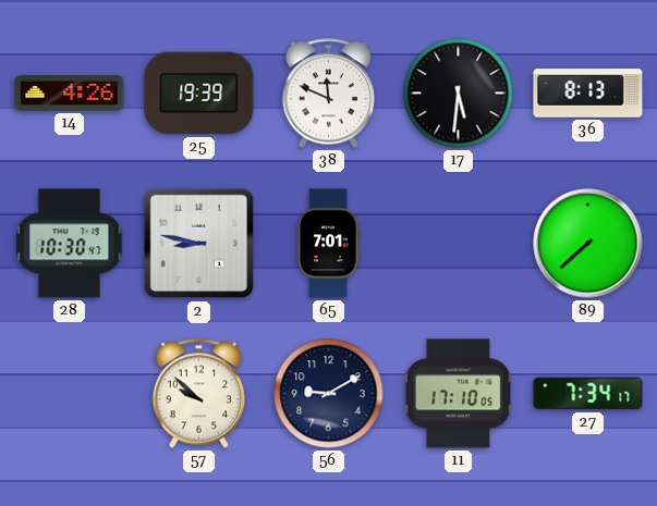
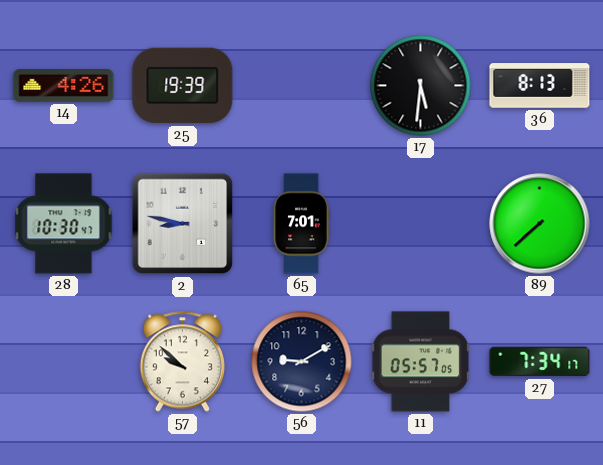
38: 11:49 -> none
11: 17:10 -> 05:57
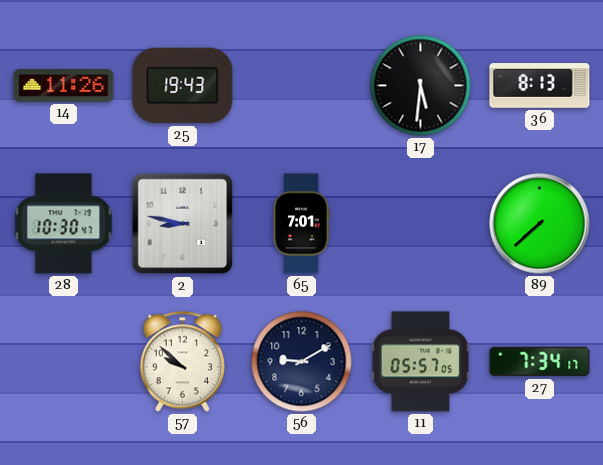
14: 4:26 -> 11:26
25: 19:39 -> 19:43
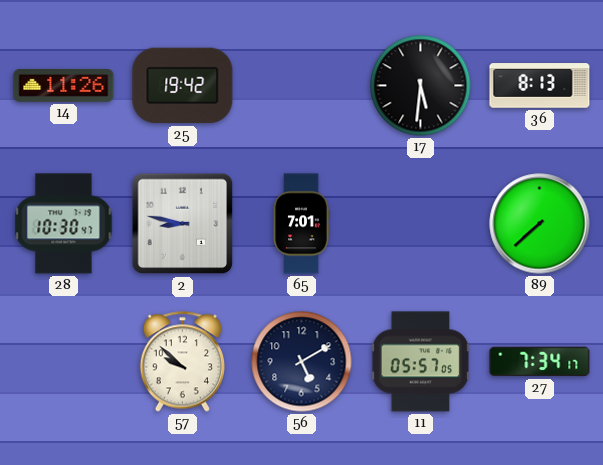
25: 19:43 -> 19:42
56: 9:10 -> 5:10
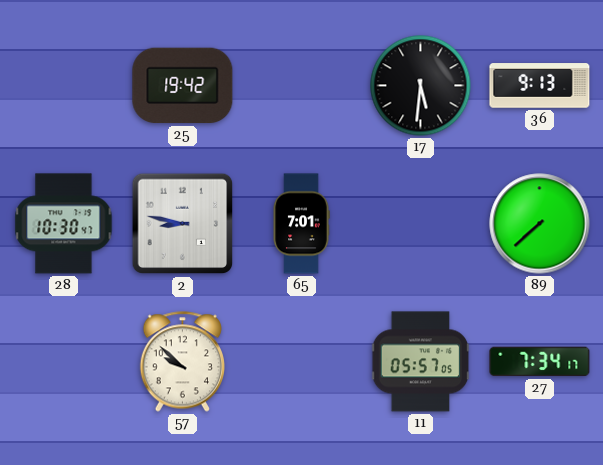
14: 11:26 -> none
36: 8:13 -> 9:13
56: 5:10 -> none
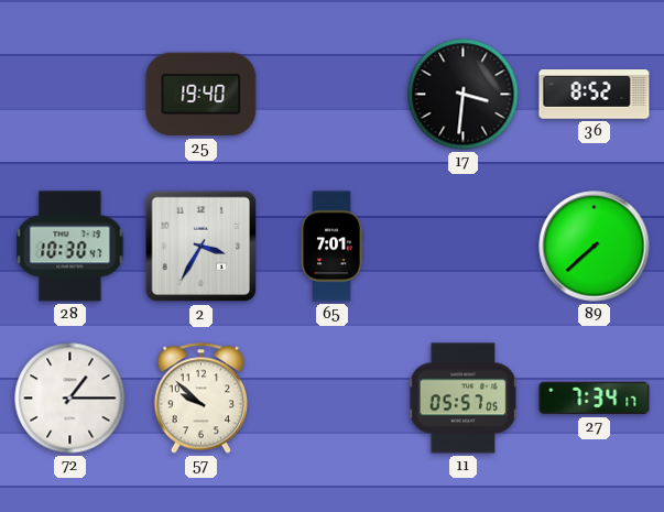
25: 19:42 -> 19:40
17: 5:31 -> 3:31
36: 9:13 -> 8:52
2: 8:47 -> 3:35
72: none -> 1:15
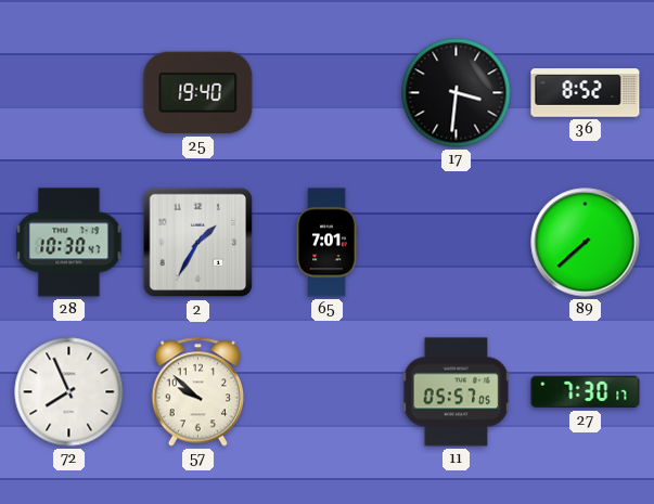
2: 3:35 -> 1:35
72: 1:15 -> 7:56
27: 7:34 -> 7:30
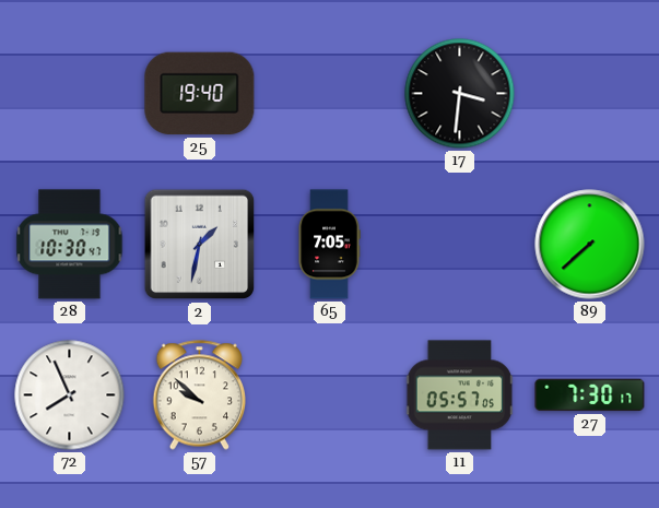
36: 8:52 -> none
2: 1:35 -> 1:32
65: 7:01 -> 7:05
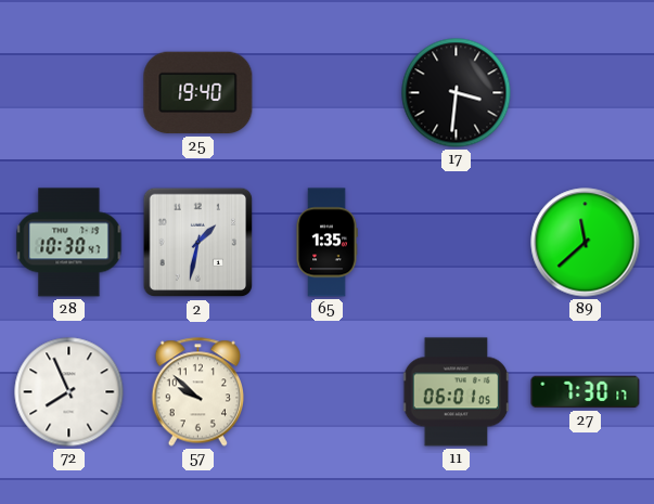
65: 7:05 -> 1:35
89: 7:38 -> 11:38
11: 05:57 -> 06:01
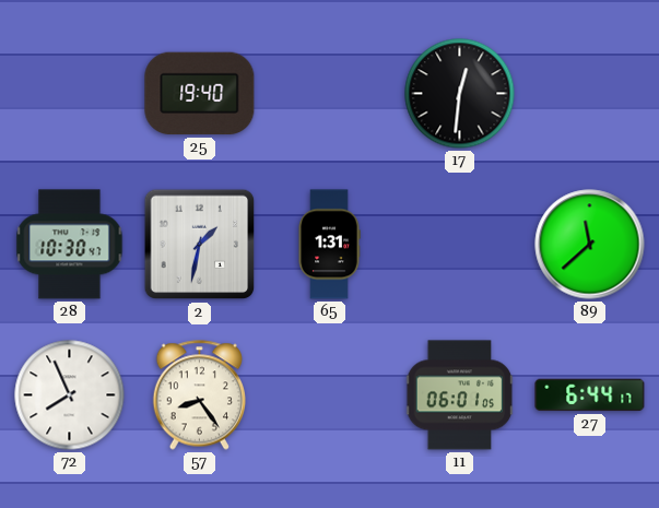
17: 3:31 -> 12:31
65: 1:35 -> 1:31
57: 9:52 -> 8:24
27: 7:30 -> 6:44
